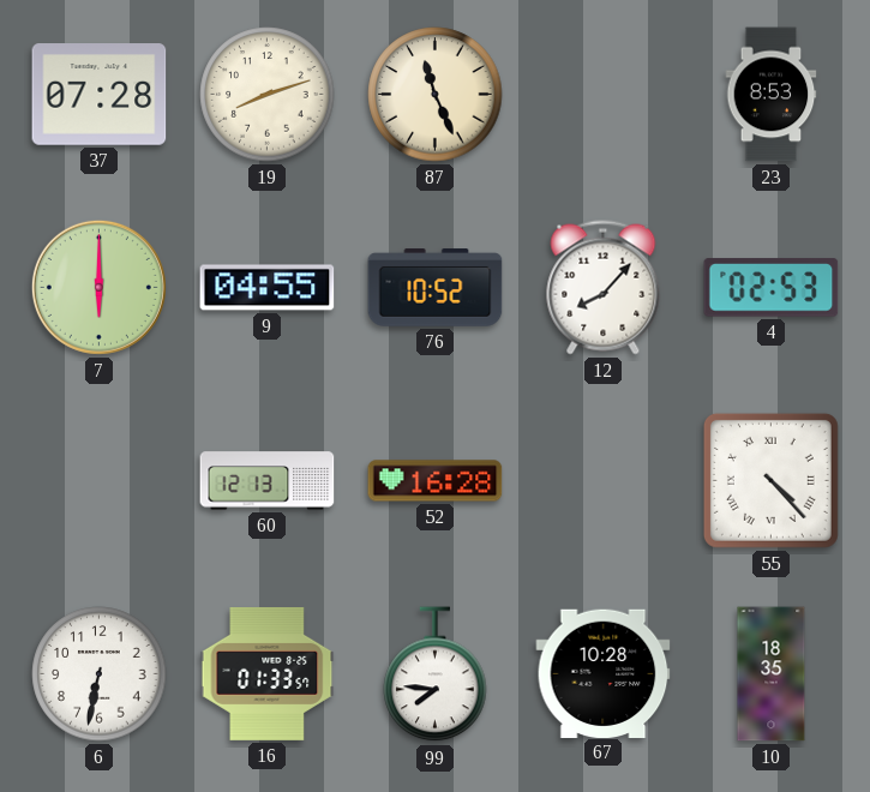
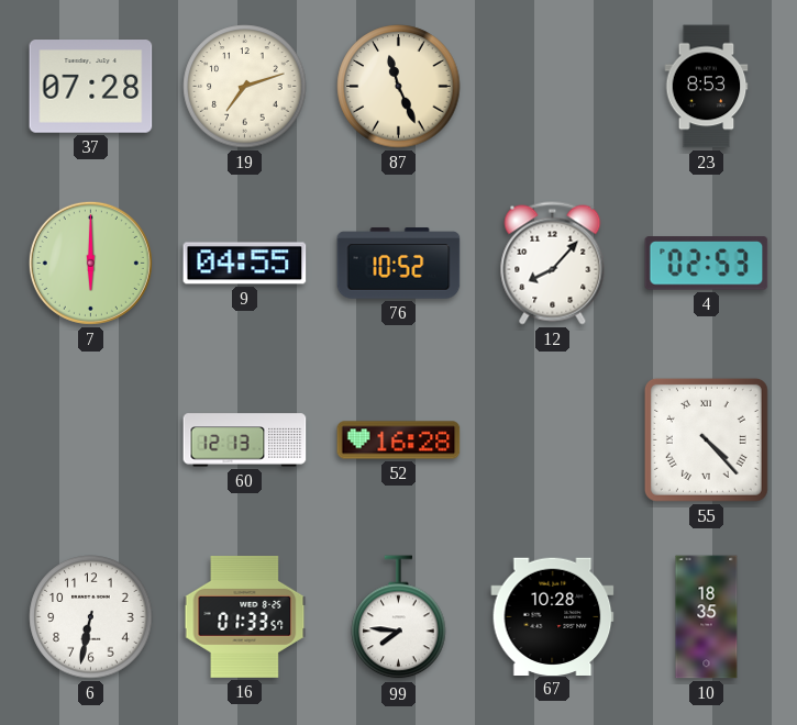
19: 8:12 -> 7:12
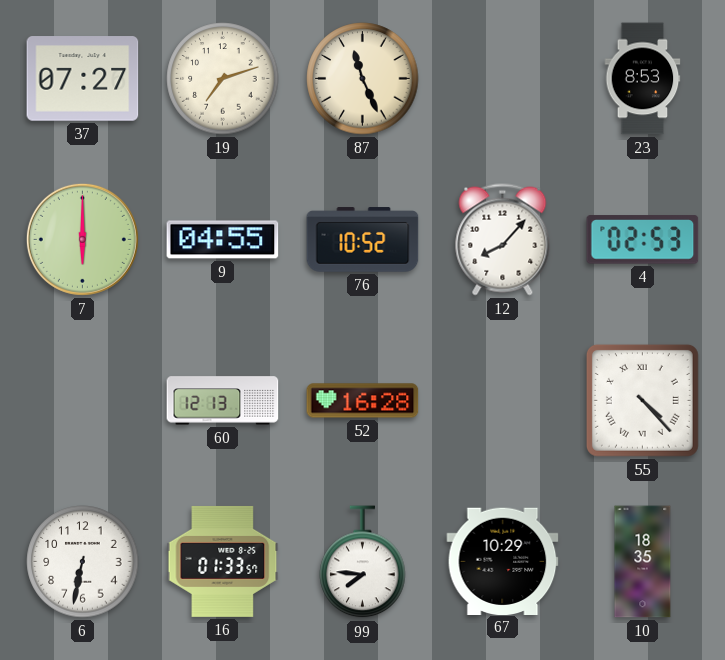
37: 07:28 -> 07:27
67: 10:28 -> 10:29
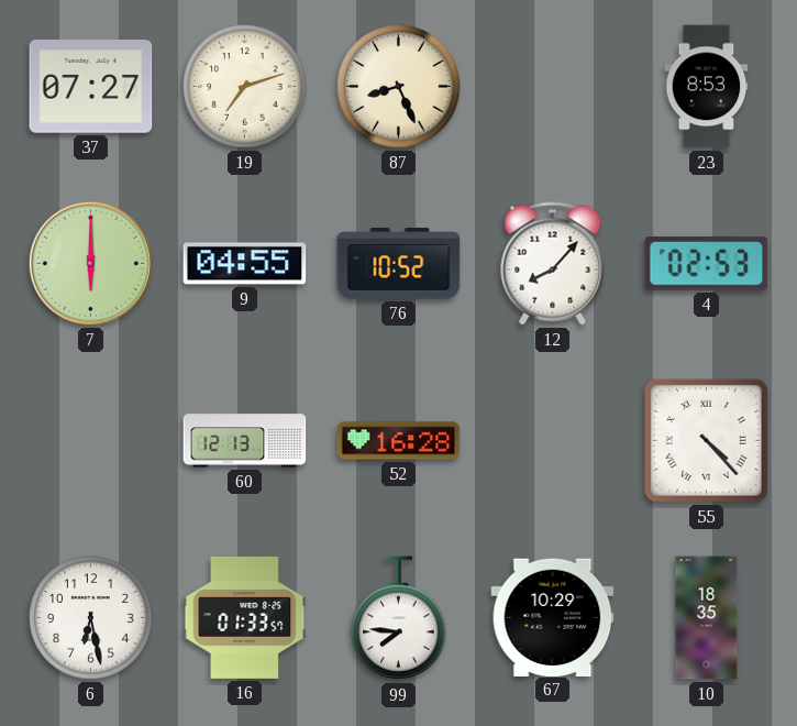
87: 11:26 -> 8:26
6: 6:32 -> 6:28
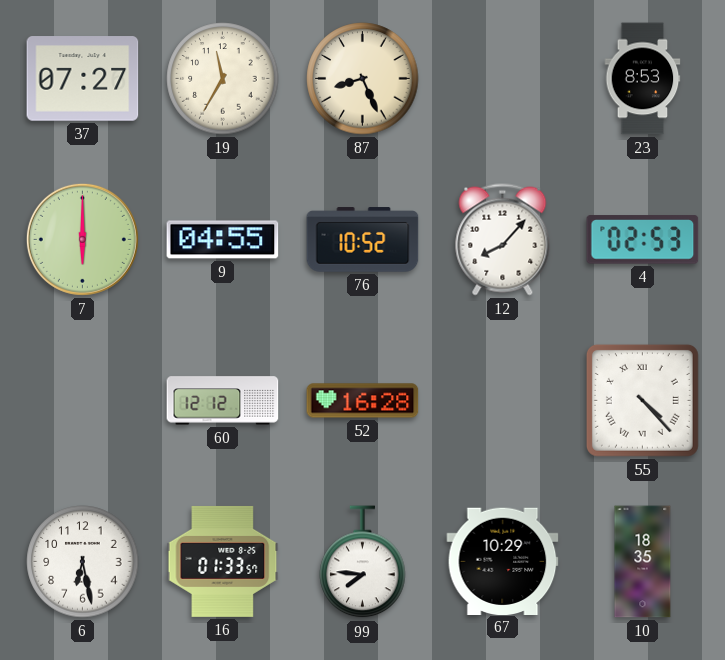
19: 7:12 -> 11:35
60: 12:13 -> 12:12
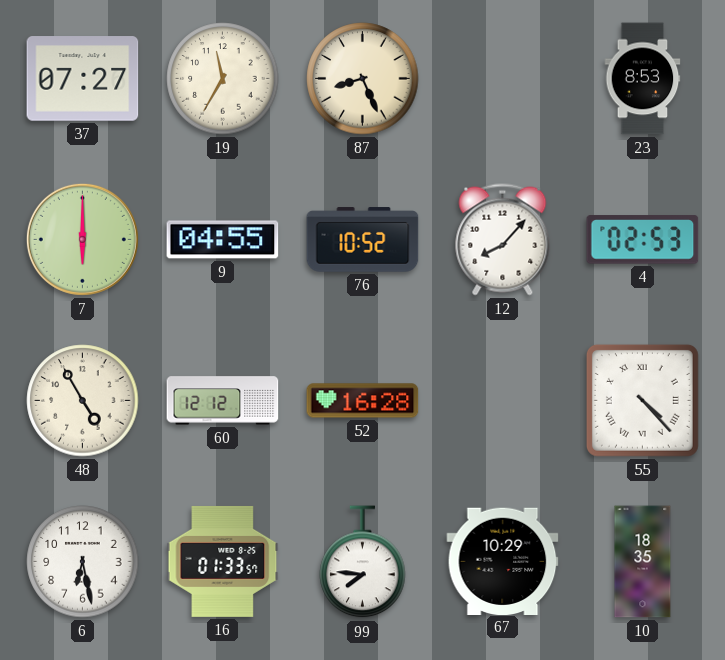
48: none -> 4:55
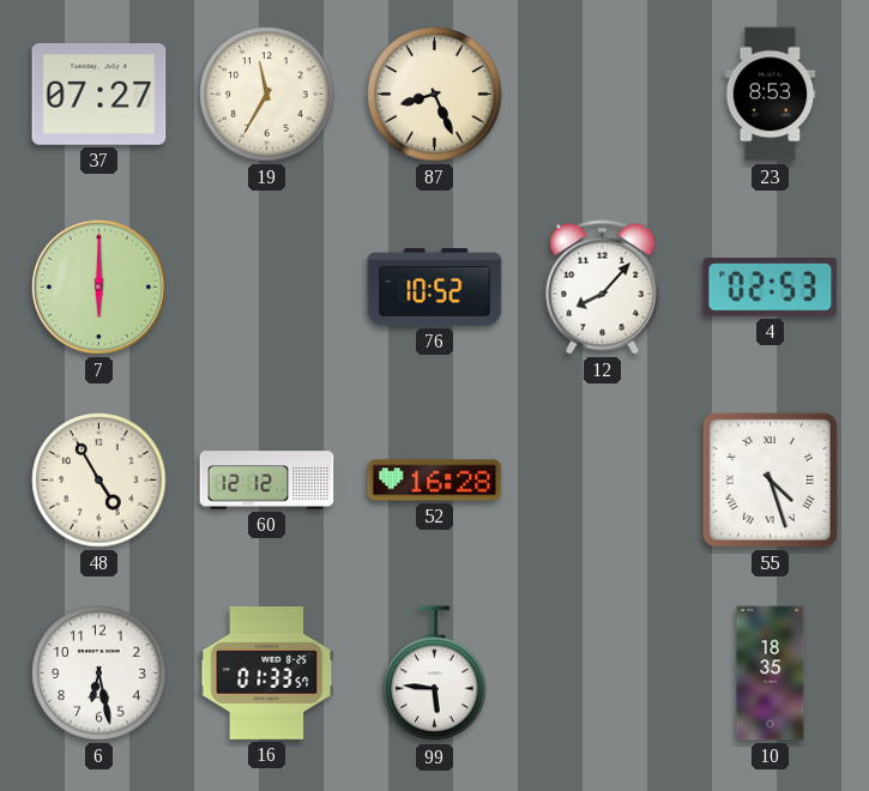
9: 04:55 -> none
55: 4:23 -> 4:27
99: 7:46 -> 5:46
67: 10:29 -> none
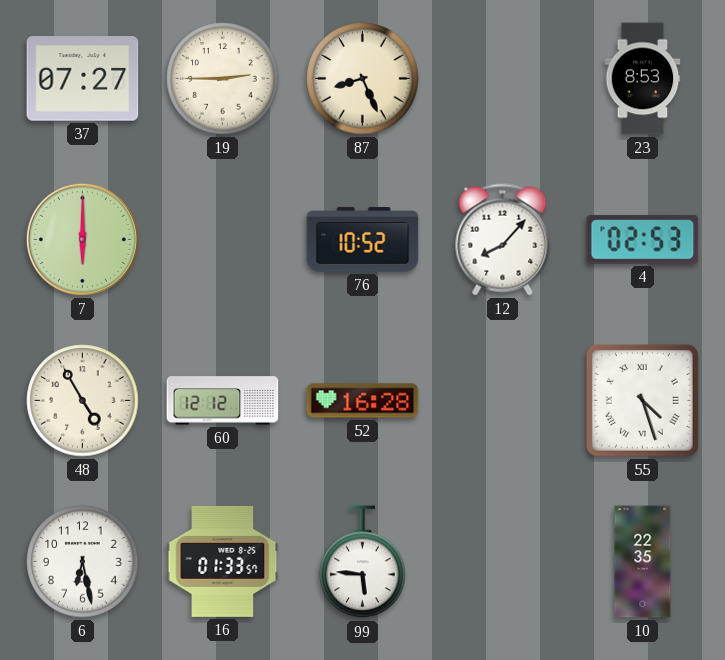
19: 11:35 -> 2:45
10: 18:35 -> 22:35
